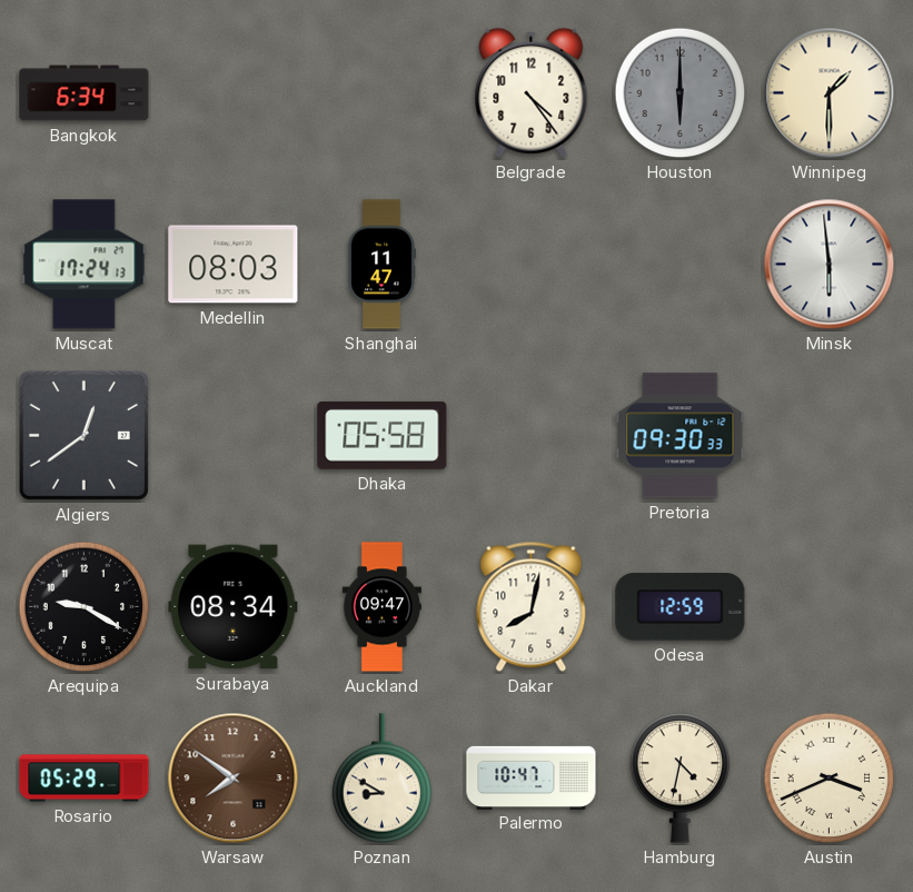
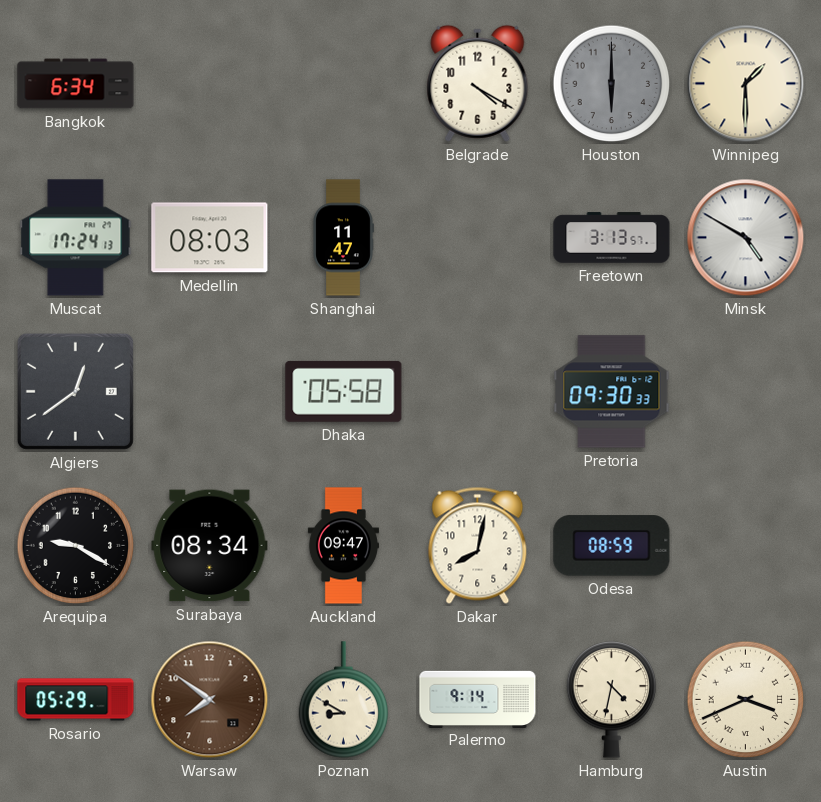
Belgrade: 4:24 -> 4:20
Freetown: none -> 3:13
Minsk: 5:59 -> 4:50
Odesa: 12:59 -> 08:59
Palermo: 10:47 -> 9:14
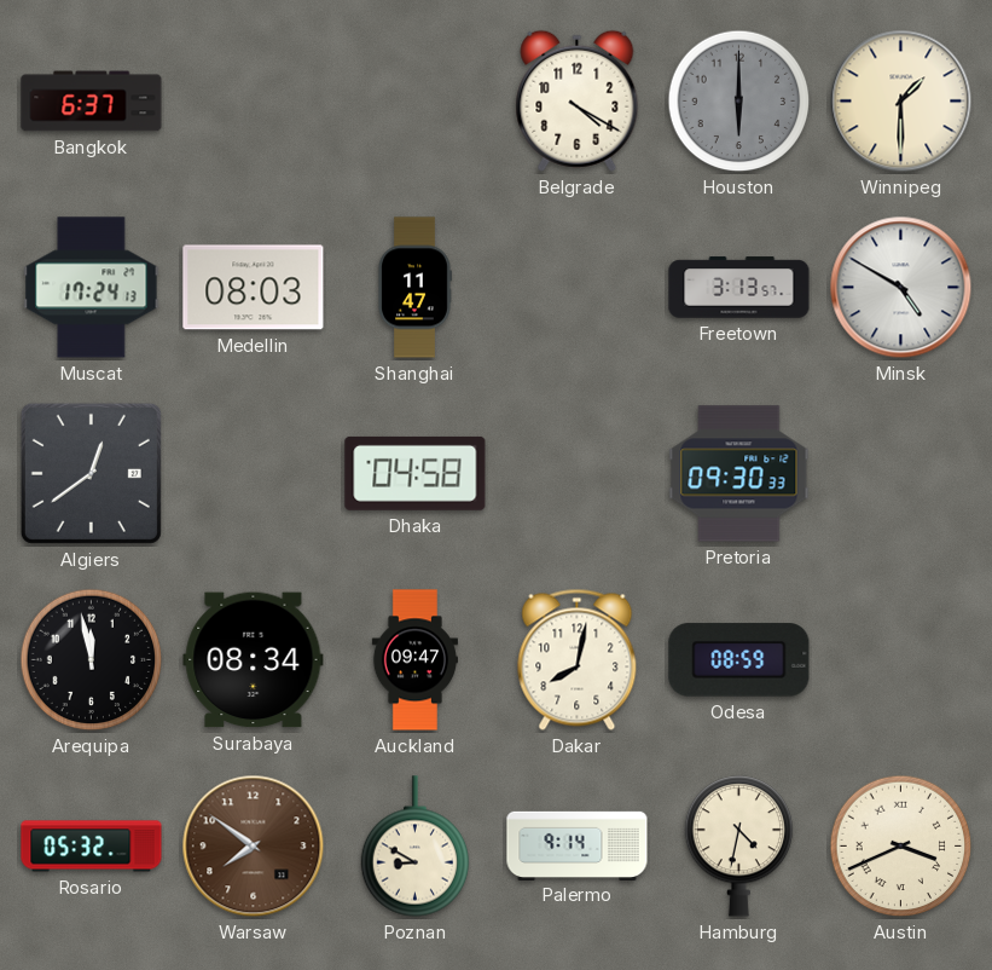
Bangkok: 6:34 -> 6:37
Dhaka: 05:58 -> 04:58
Arequipa: 9:20 -> 11:58
Rosario: 05:29 -> 05:32
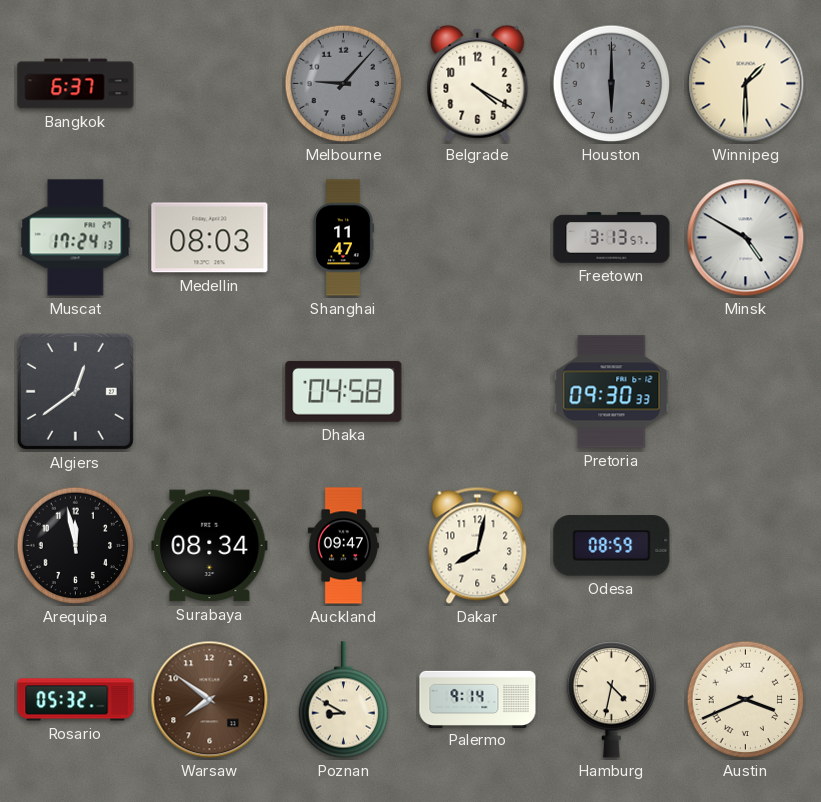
Melbourne: none -> 9:07
